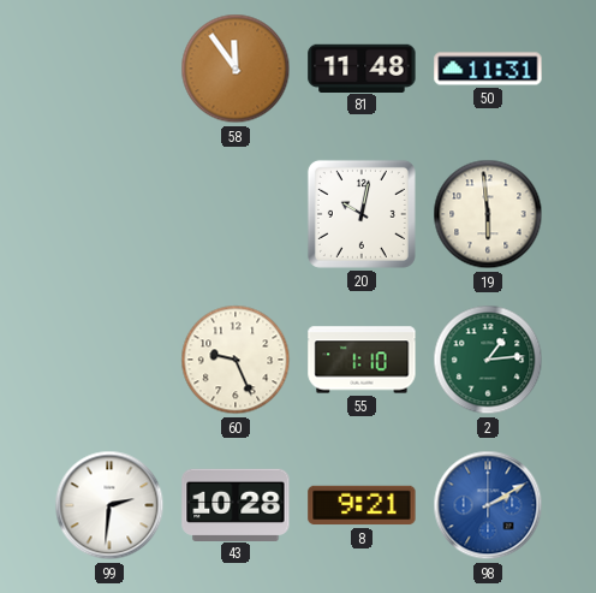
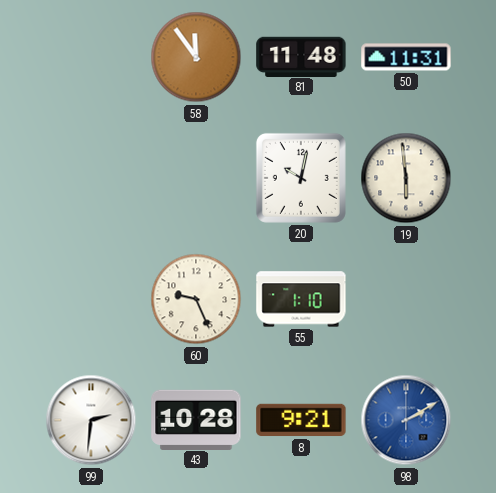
2: 1:14 -> none
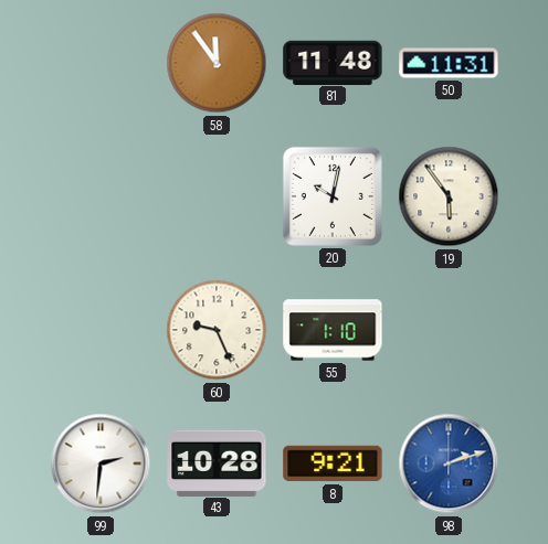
19: 5:59 -> 5:54
98: 2:10 -> 2:12
